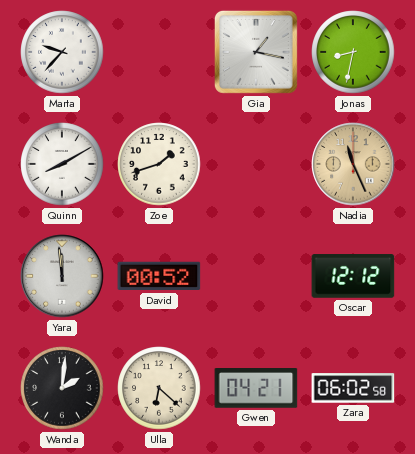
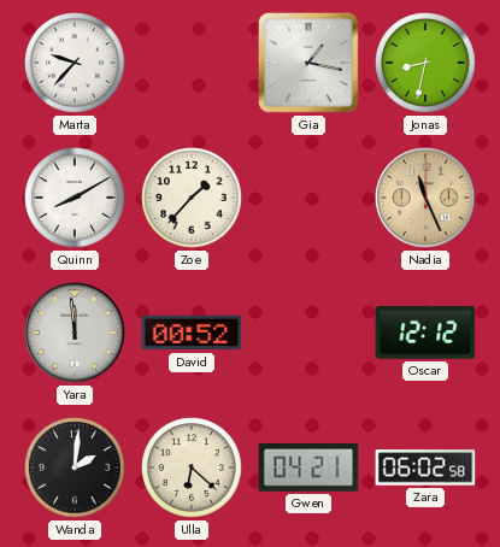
Zoe: 1:42 -> 1:37
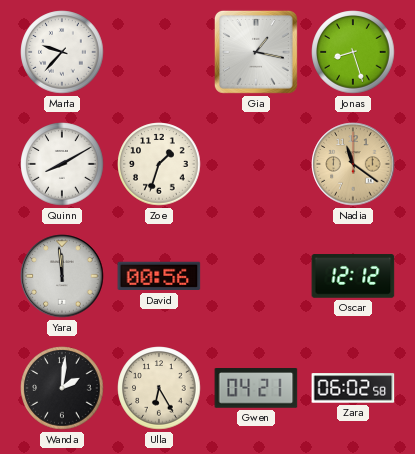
Jonas: 8:32 -> 8:27
Zoe: 1:37 -> 1:33
Nadia: 11:26 -> 11:21
David: 00:52 -> 00:56
Ulla: 6:22 -> 6:25
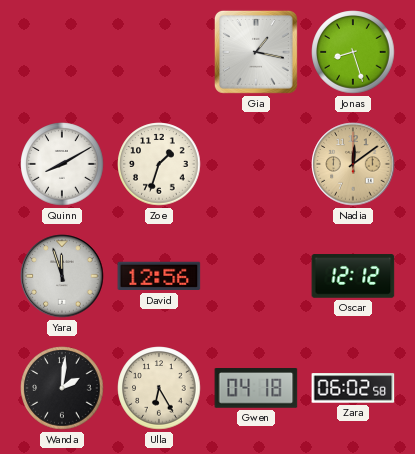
Marta: 9:37 -> none
Nadia: 11:21 -> 12:09
Yara: 11:59 -> 11:57
David: 00:56 -> 12:56
Gwen: 04:21 -> 04:18
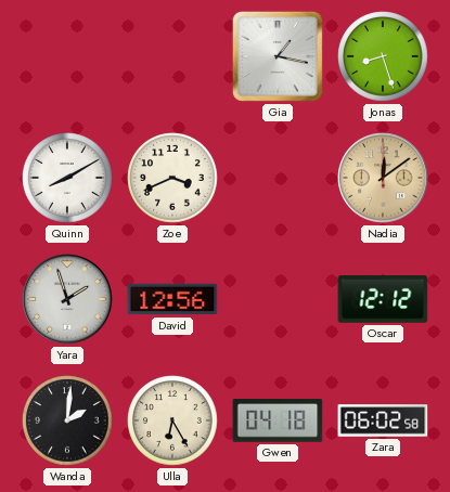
Zoe: 1:33 -> 3:41
Yara: 11:57 -> 1:57
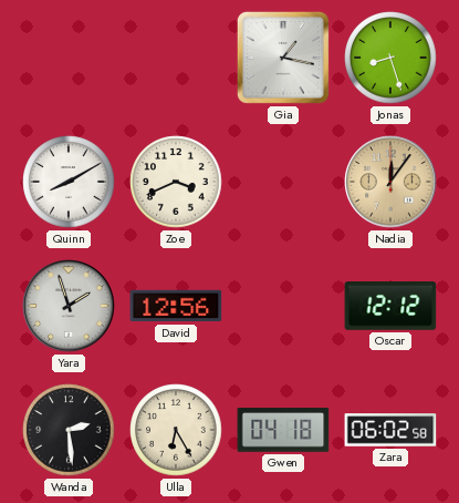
Nadia: 12:09 -> 12:06
Wanda: 2:01 -> 2:29
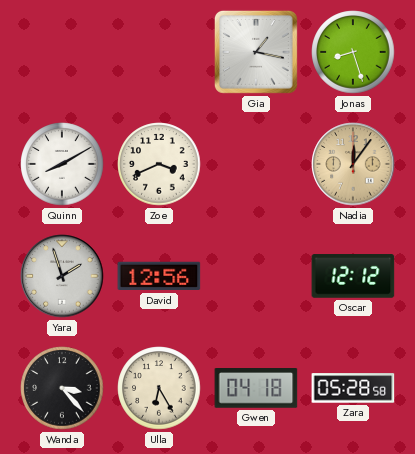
Wanda: 2:29 -> 3:23
Zara: 06:02 -> 05:28
